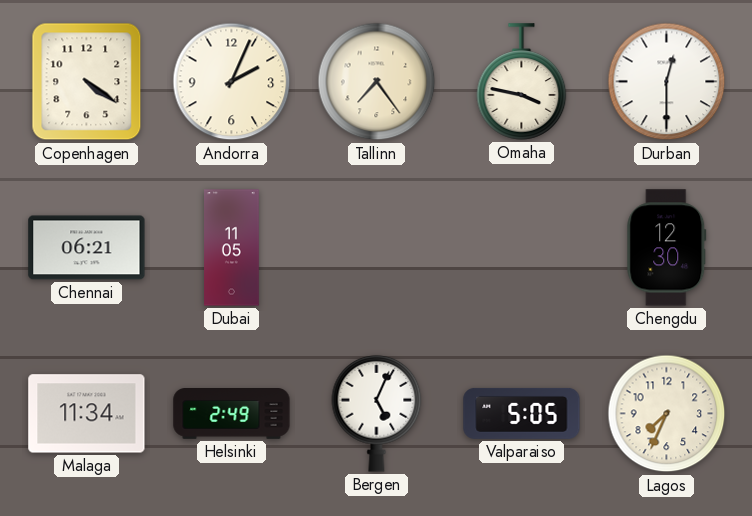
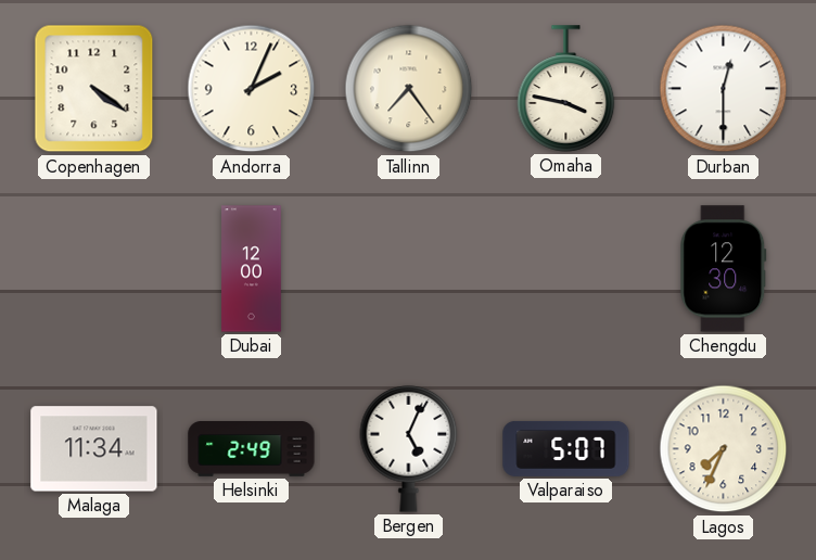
Chennai: 06:21 -> none
Dubai: 11:05 -> 12:00
Valparaiso: 5:05 -> 5:07
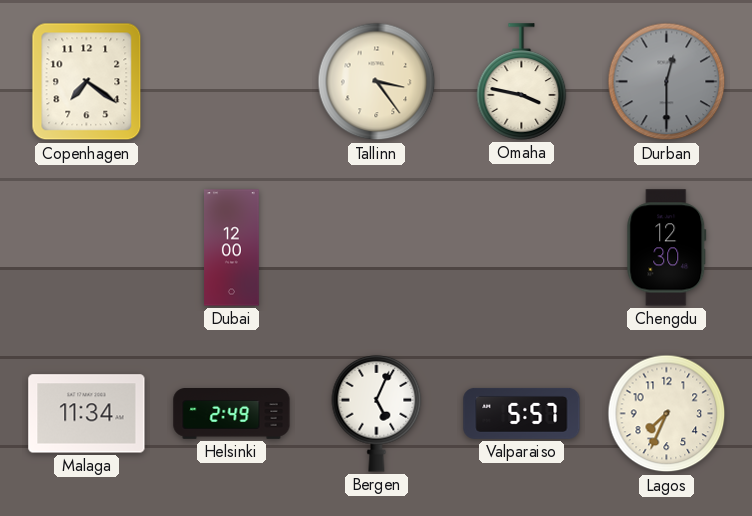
Copenhagen: 4:21 -> 7:21
Andorra: 2:04 -> none
Tallinn: 7:24 -> 3:24
Durban dial: white -> grey
Valparaiso: 5:07 -> 5:57
